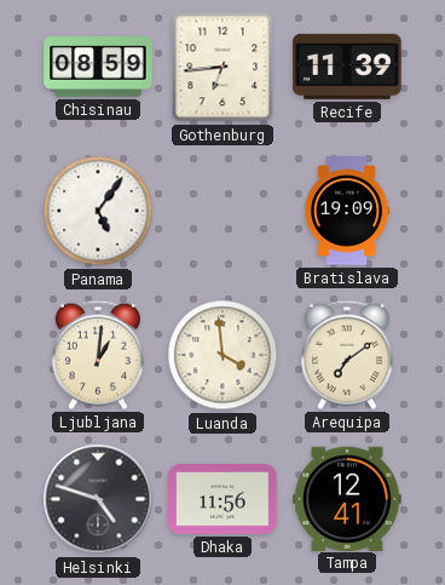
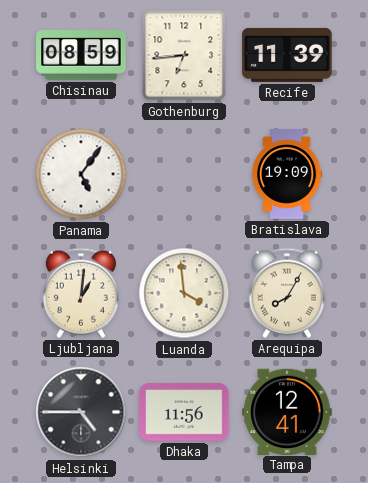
Arequipa: 7:09 -> 8:05
Helsinki: 4:48 -> 4:45
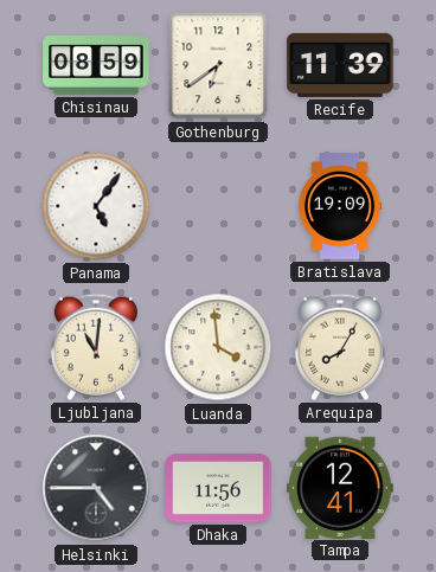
Gothenburg: 6:44 -> 6:39
Ljubljana: 1:01 -> 11:01
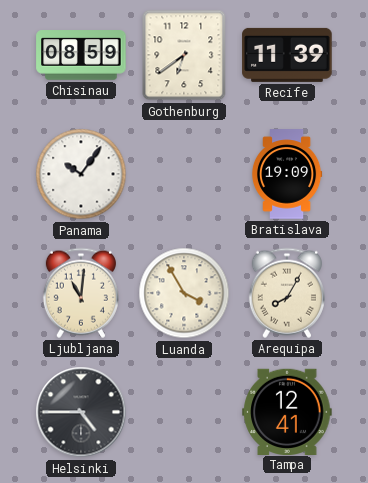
Panama: 5:06 -> 10:06
Luanda: 3:59 -> 3:55
Dhaka: 11:56 -> none
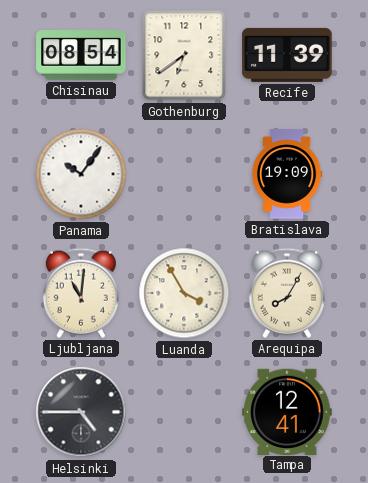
Chisinau: 08:59 -> 08:54
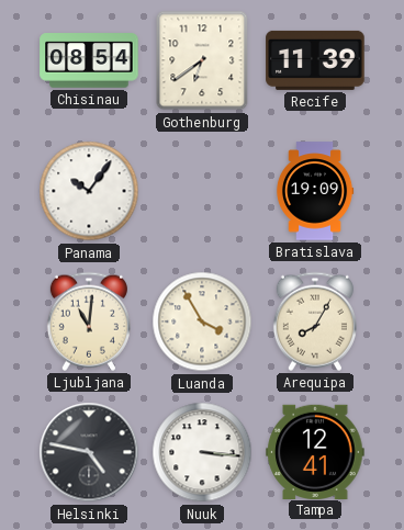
Helsinki: 4:45 -> 4:47
Nuuk: none -> 3:16
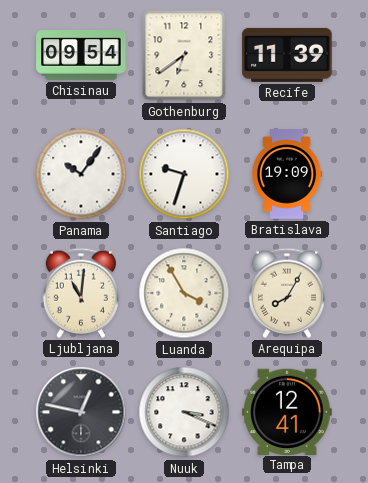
Chisinau: 08:54 -> 09:54
Santiago: none -> 9:33
Helsinki: 4:47 -> 12:47
Nuuk: 3:16 -> 3:19
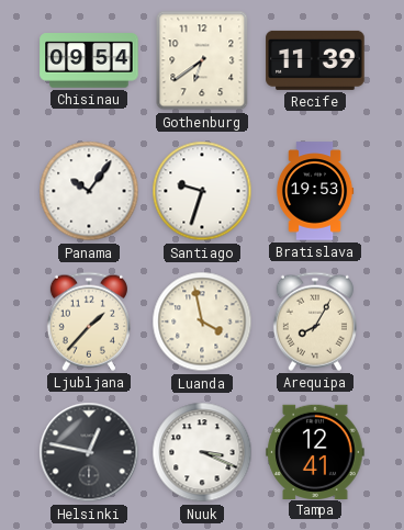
Bratislava: 19:09 -> 19:53
Ljubljana: 11:01 -> 1:37
Luanda: 3:55 -> 3:58
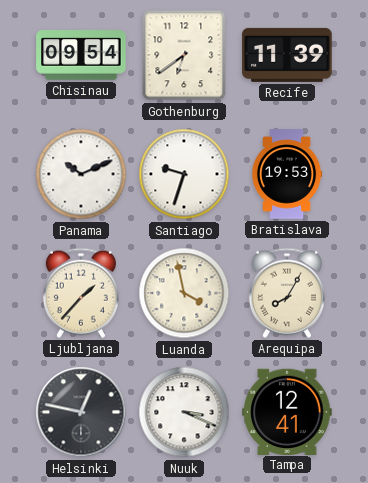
Panama: 10:06 -> 10:11
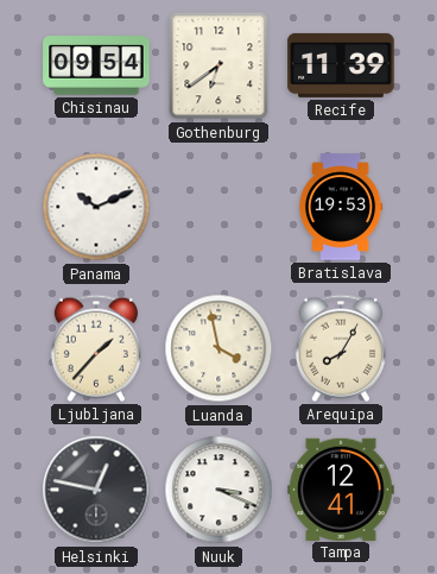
Santiago: 9:33 -> none
